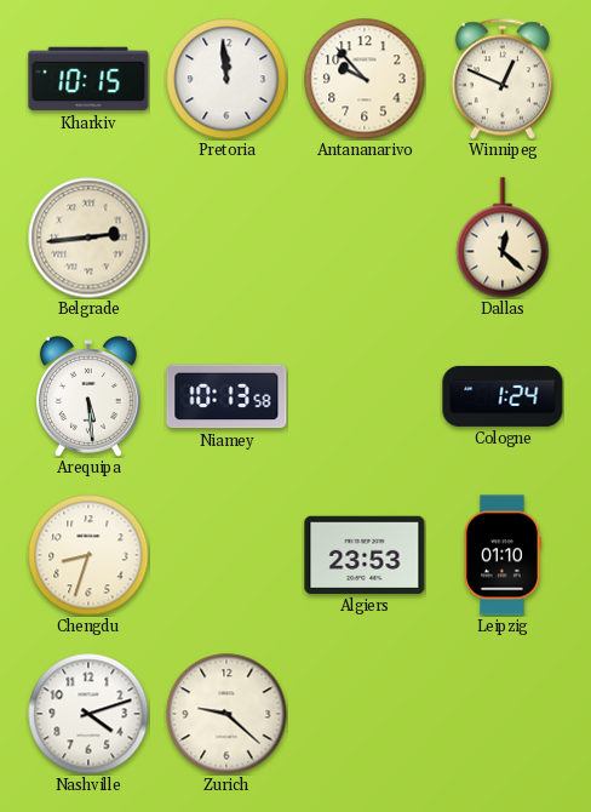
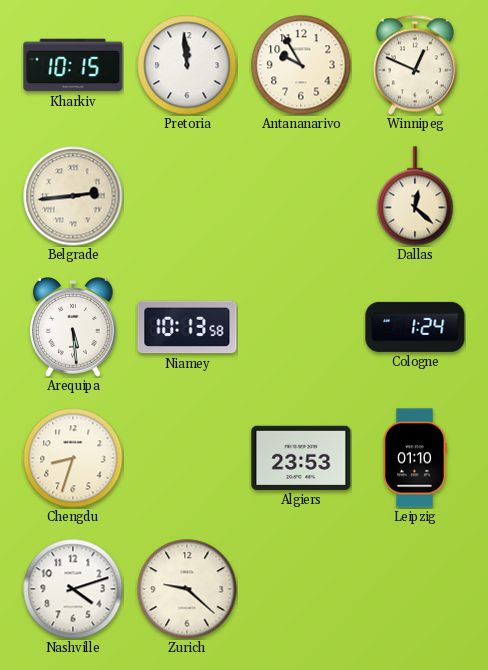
Antananarivo: 9:53 -> 9:55
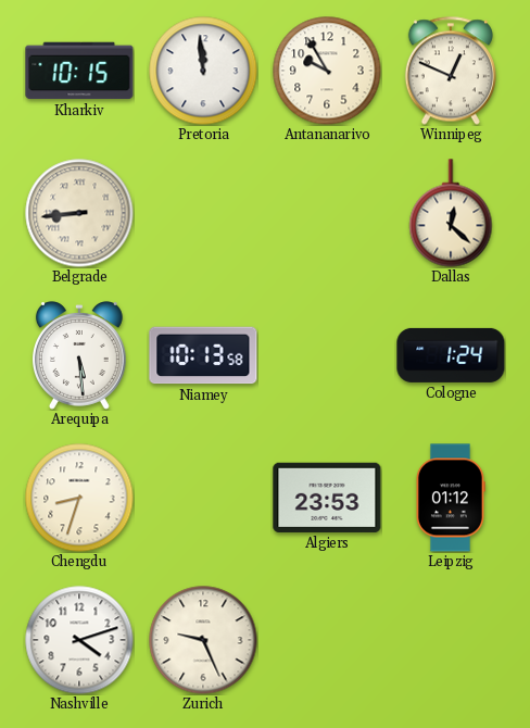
Belgrade: 2:44 -> 8:44
Leipzig: 01:10 -> 01:12
Zurich: 9:22 -> 9:26
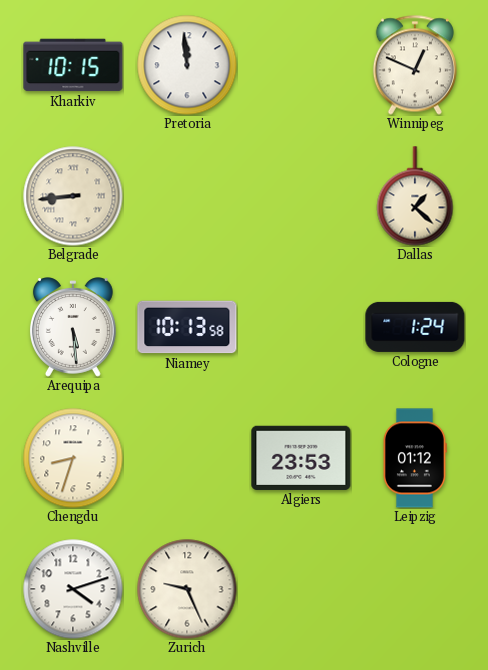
Antananarivo: 9:55 -> none
Dallas: 12:22 -> 1:22
